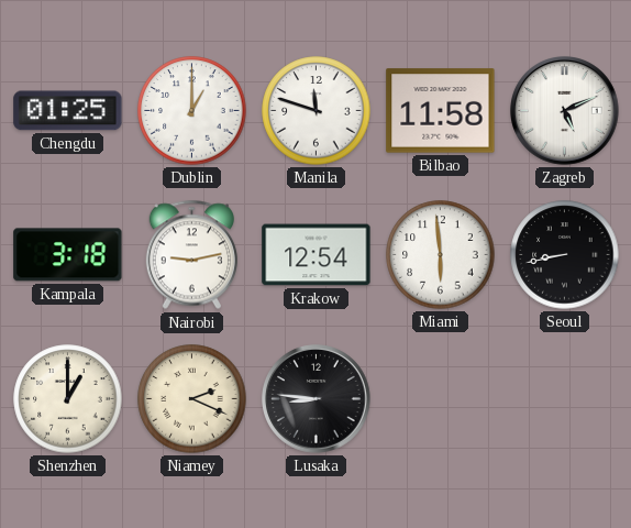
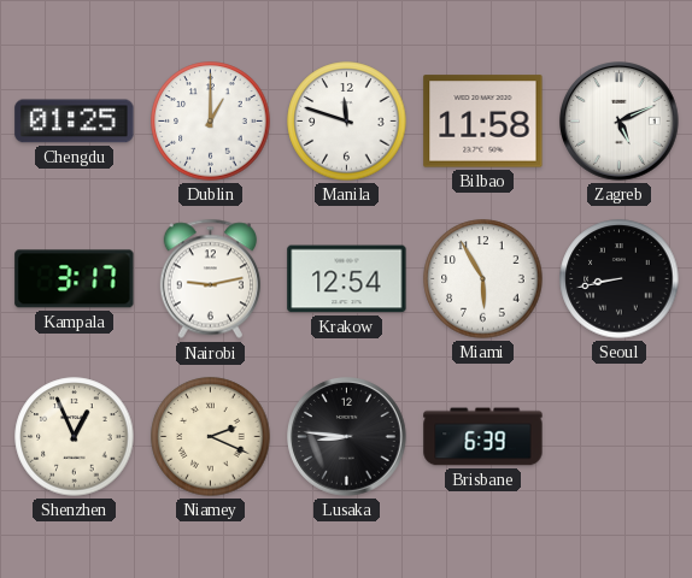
Kampala: 3:18 -> 3:17
Miami: 5:59 -> 5:55
Shenzhen: 1:00 -> 12:56
Brisbane: none -> 6:39
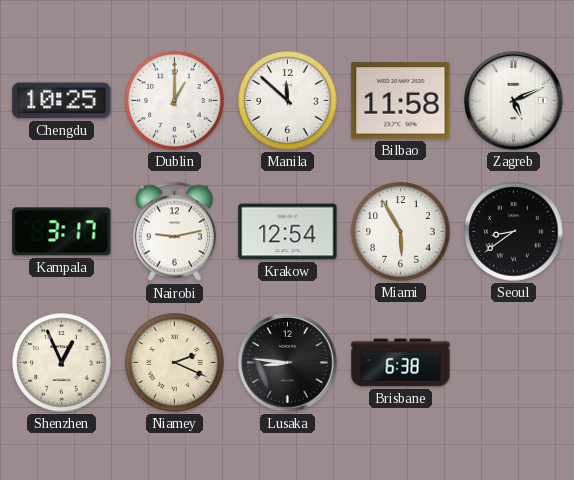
Chengdu: 01:25 -> 10:25
Manila: 11:48 -> 11:52
Seoul: 8:43 -> 8:39
Brisbane: 6:39 -> 6:38
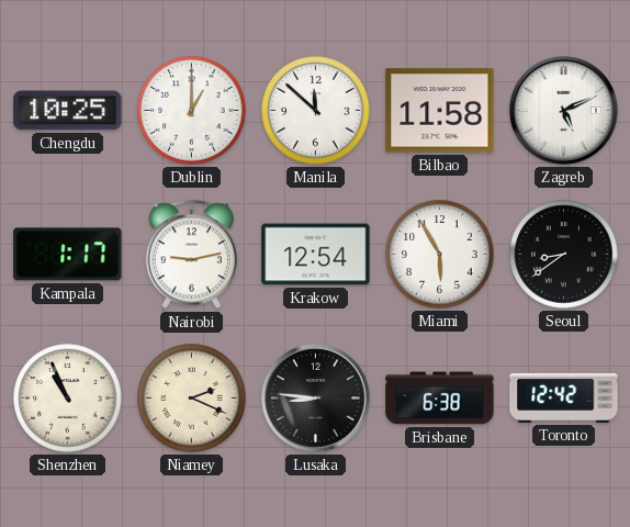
Kampala: 3:17 -> 1:17
Shenzhen: 12:56 -> 10:56
Toronto: none -> 12:42
